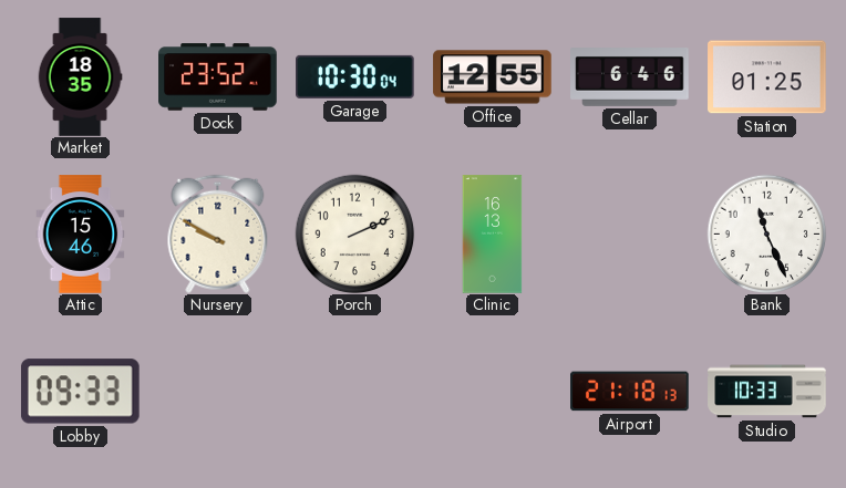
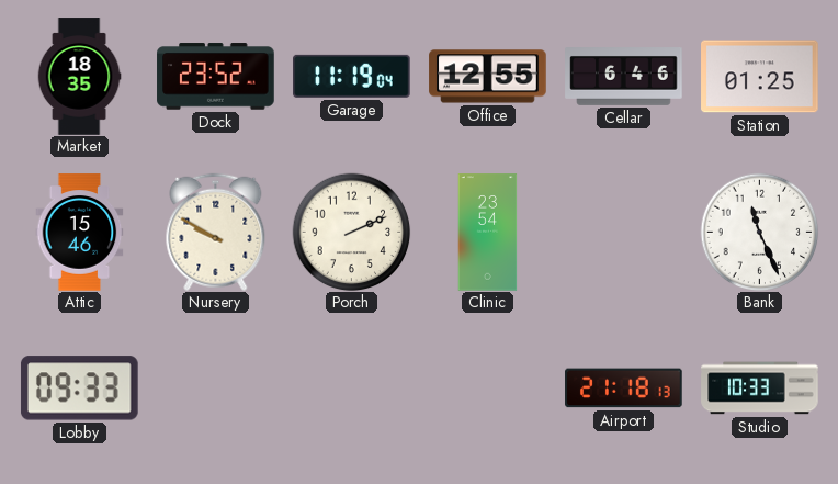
Garage: 10:30 -> 11:19
Clinic: 16:13 -> 23:54
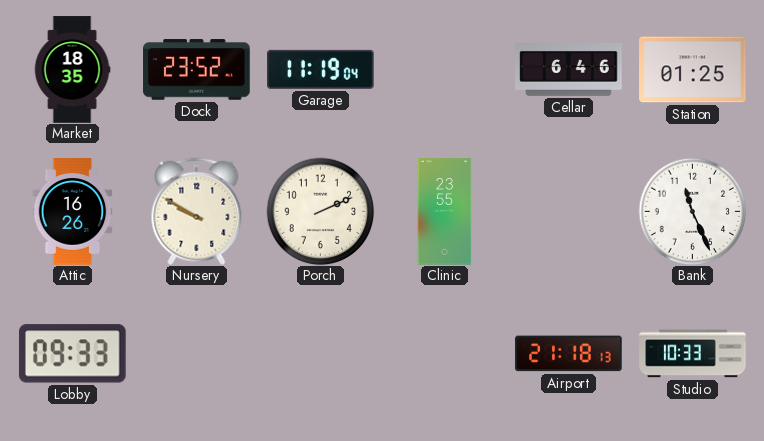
Office: 12:55 -> none
Attic: 15:46 -> 16:26
Clinic: 23:54 -> 23:55
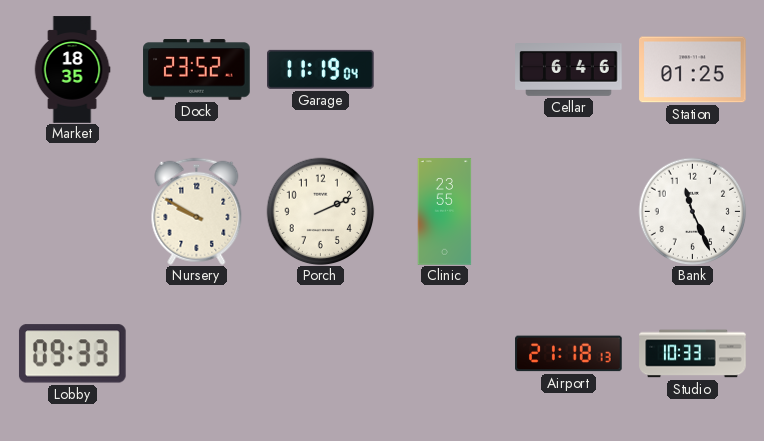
Attic: 16:26 -> none
